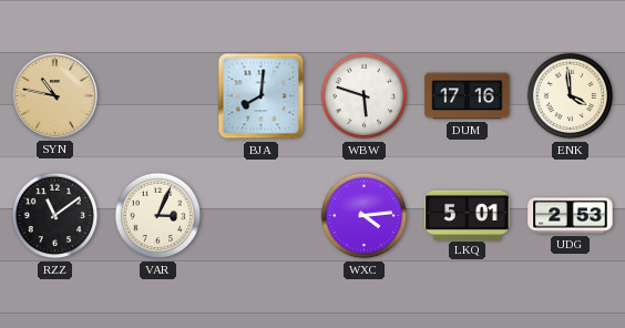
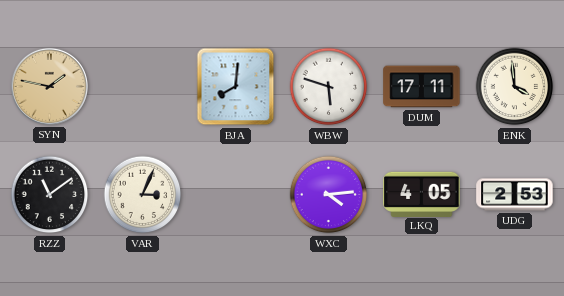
SYN: 10:47 -> 1:47
DUM: 17:16 -> 17:11
LKQ: 5:01 -> 4:05
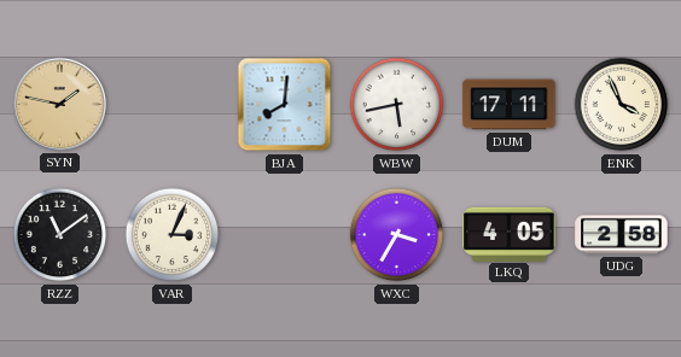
WBW: 5:48 -> 5:43
ENK: 3:59 -> 3:56
WXC: 4:14 -> 3:35
UDG: 2:53 -> 2:58
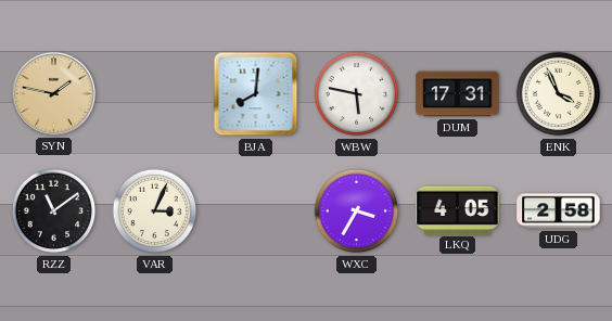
WBW: 5:43 -> 5:47
DUM: 17:11 -> 17:31
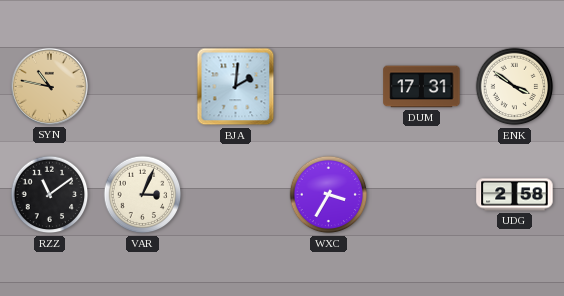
SYN: 1:47 -> 10:47
BJA: 8:01 -> 2:01
WBW: 5:47 -> none
ENK: 3:56 -> 3:51
LKQ: 4:05 -> none
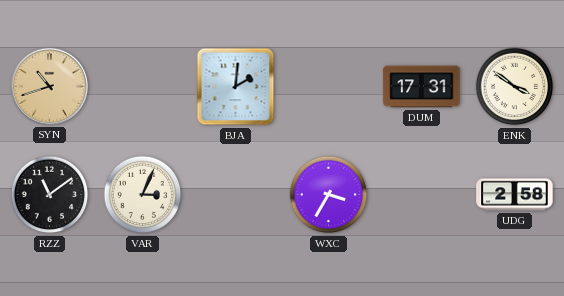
SYN: 10:47 -> 10:42
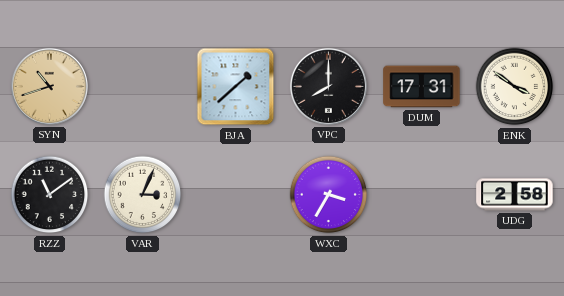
BJA: 2:01 -> 1:38
VPC: none -> 8:00
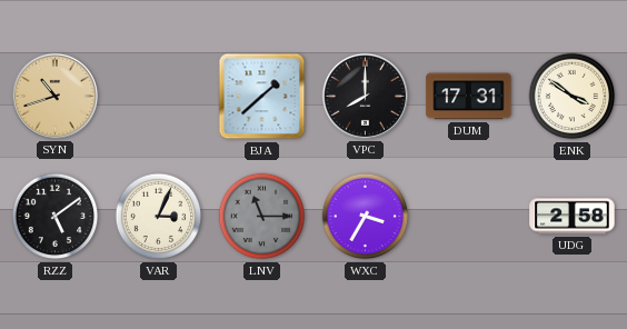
RZZ: 11:09 -> 5:09
LNV: none -> 11:15
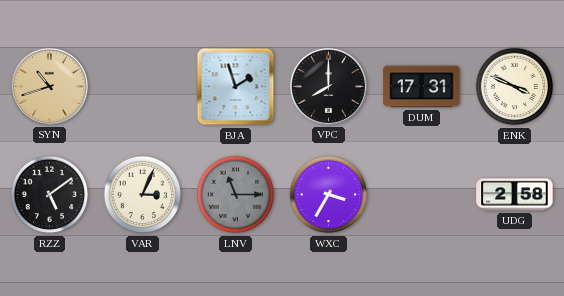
BJA: 1:38 -> 1:57
ENK: 3:51 -> 3:49
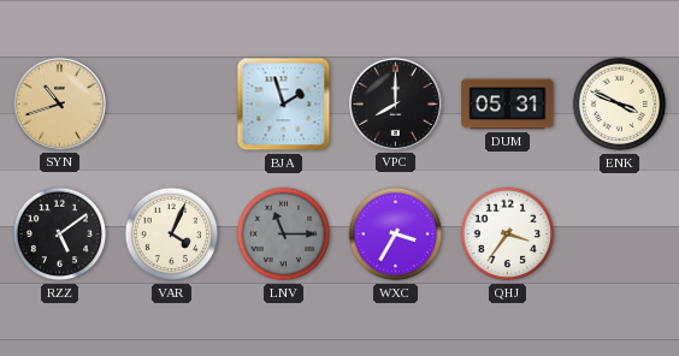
DUM: 17:31 -> 05:31
VAR: 3:04 -> 4:04
QHJ: none -> 3:36
UDG: 2:58 -> none
